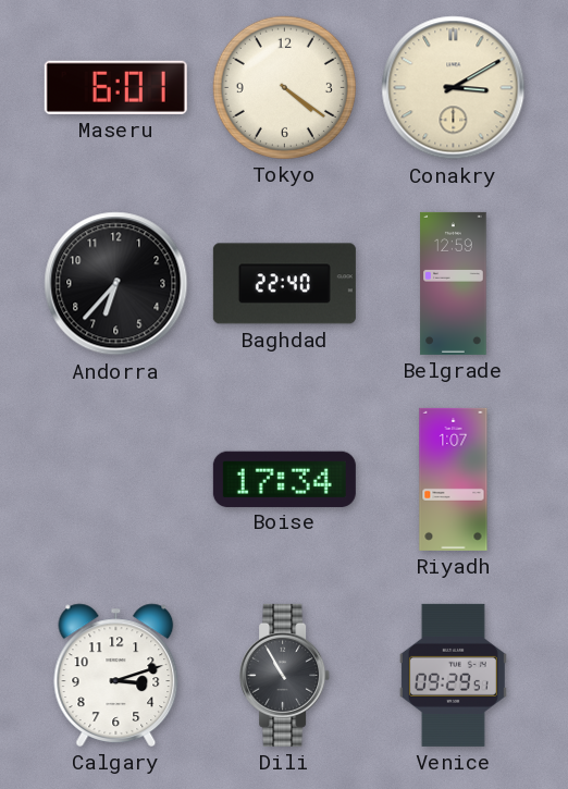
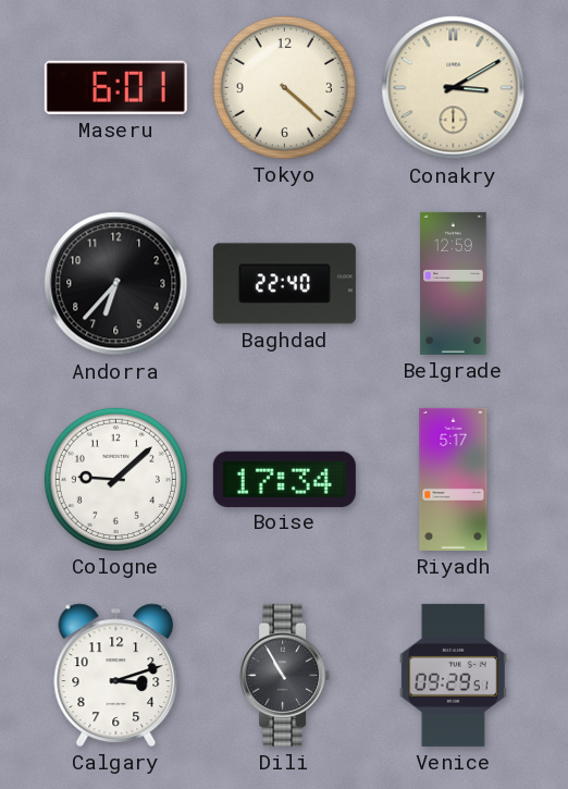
Tokyo: 4:21 -> 4:22
Cologne: none -> 9:08
Riyadh: 1:07 -> 5:17
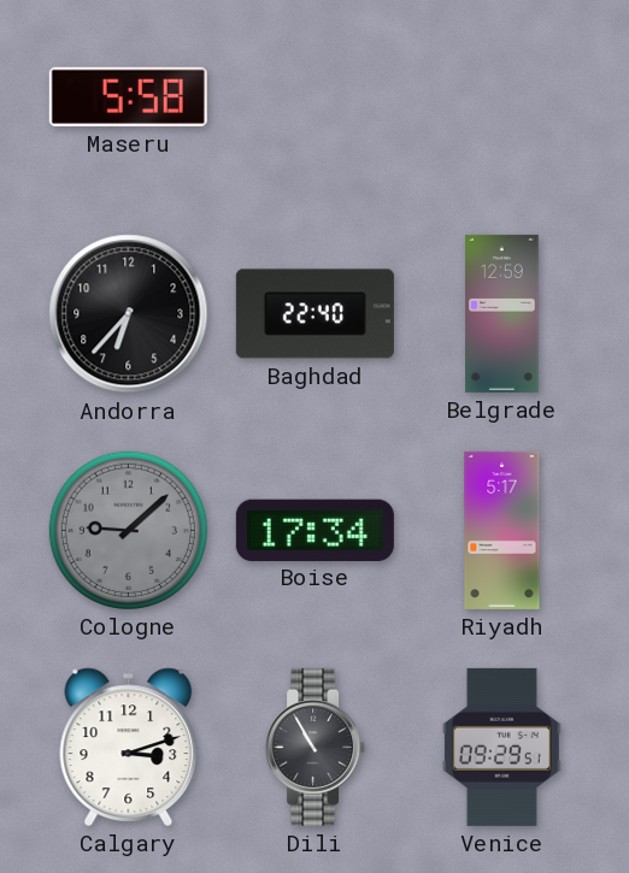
Maseru: 6:01 -> 5:58
Tokyo: 4:22 -> none
Conakry: 3:10 -> none
Cologne dial: white -> grey
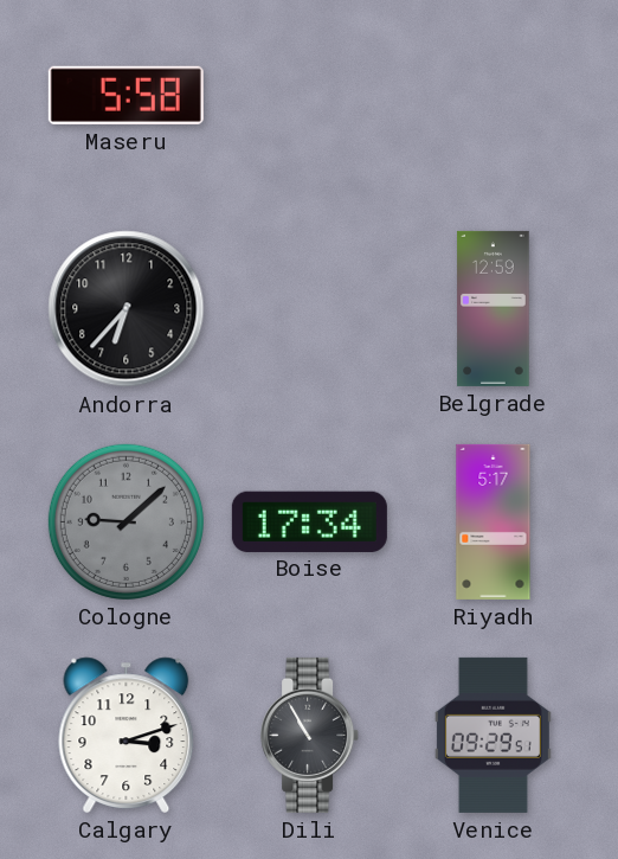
Baghdad: 22:40 -> none
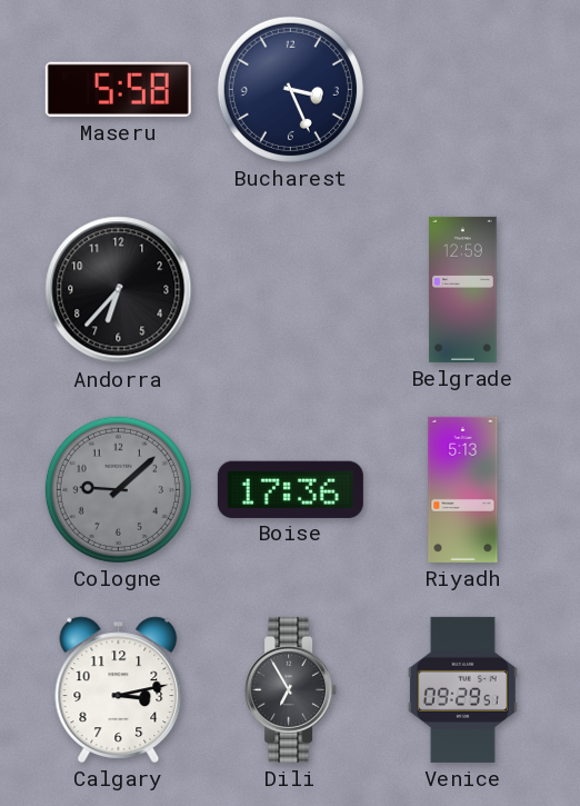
Bucharest: none -> 3:26
Boise: 17:34 -> 17:36
Riyadh: 5:17 -> 5:13
Calgary: 3:12 -> 3:13
Dili: 10:55 -> 6:55
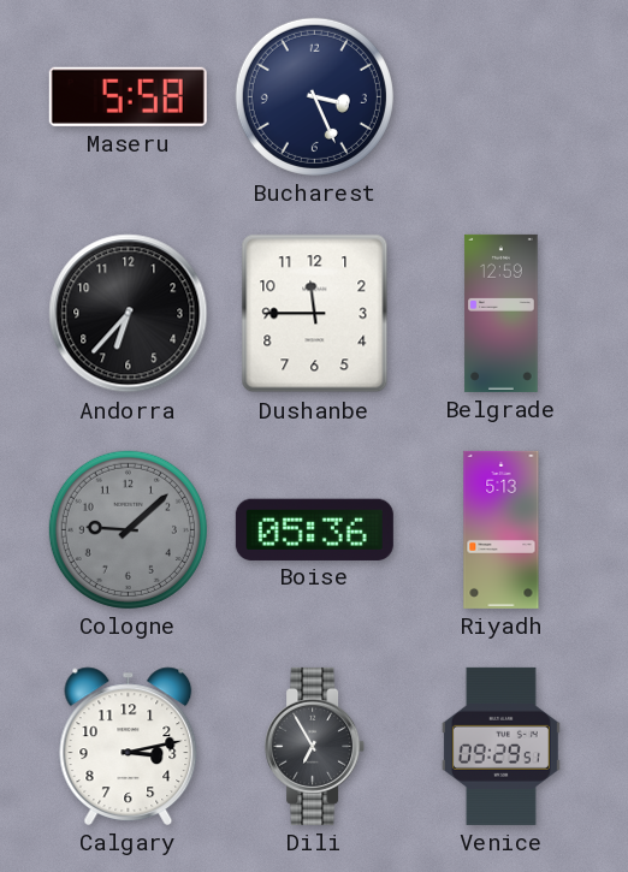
Dushanbe: none -> 11:45
Boise: 17:36 -> 05:36
